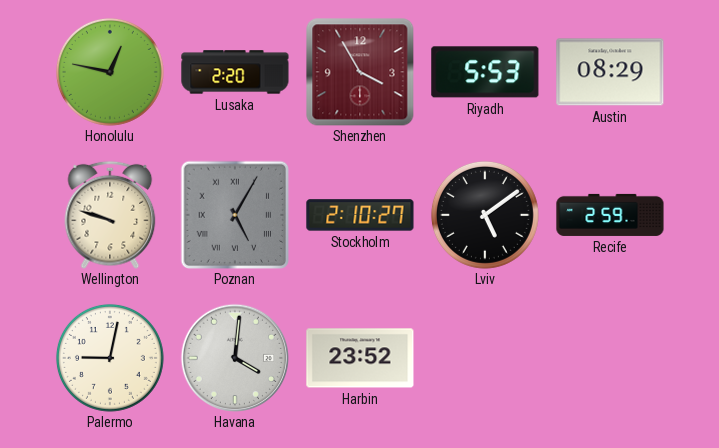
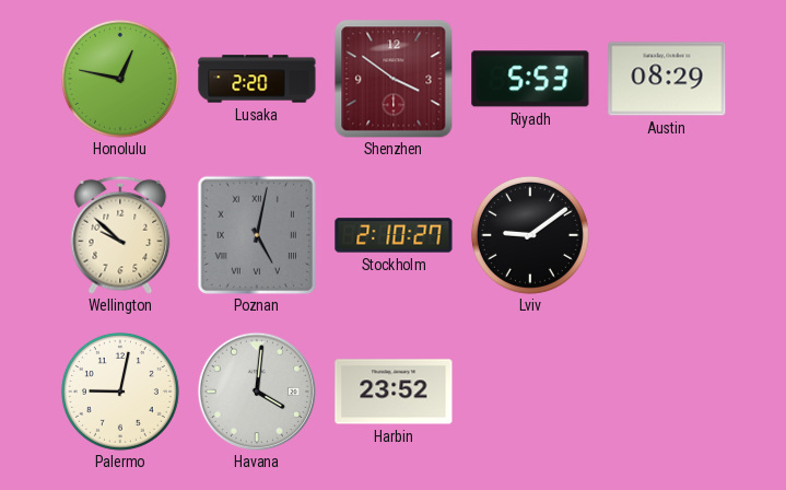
Shenzhen: 3:55 -> 3:51
Wellington: 9:48 -> 9:52
Poznan: 5:05 -> 5:02
Lviv: 5:09 -> 9:09
Recife: 2:59 -> none
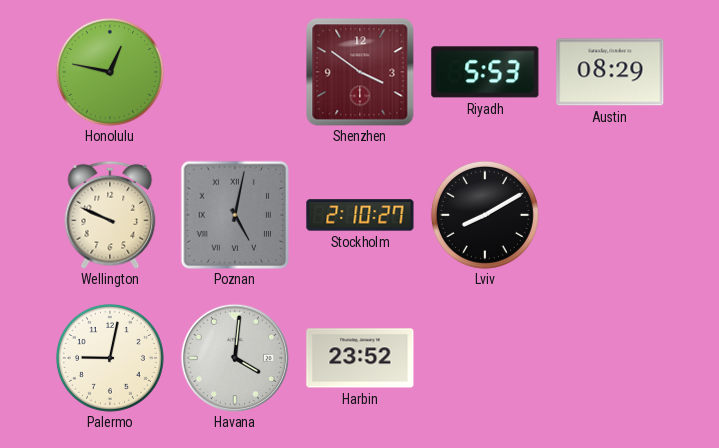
Lusaka: 2:20 -> none
Wellington: 9:52 -> 9:49
Lviv: 9:09 -> 8:10
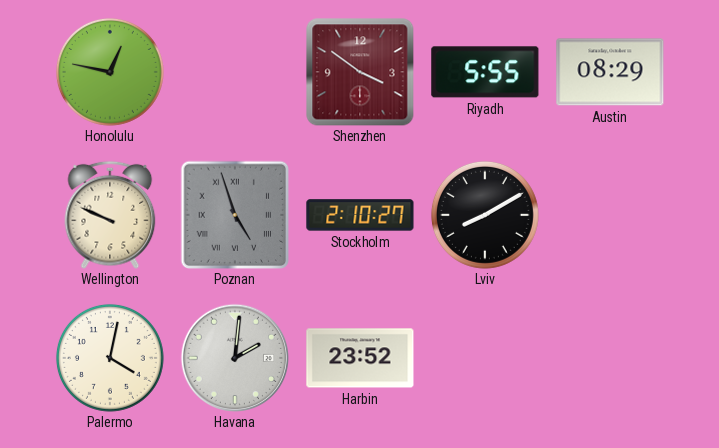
Riyadh: 5:53 -> 5:55
Poznan: 5:02 -> 4:57
Palermo: 9:02 -> 4:02
Havana: 4:01 -> 2:01
